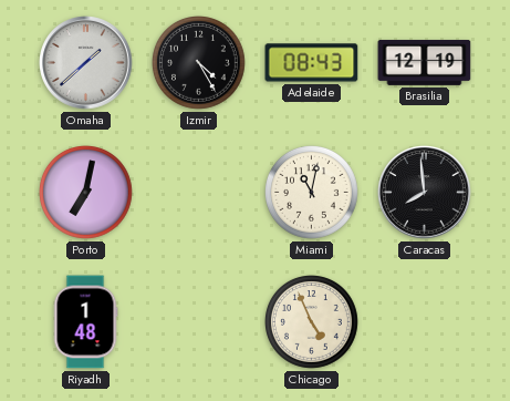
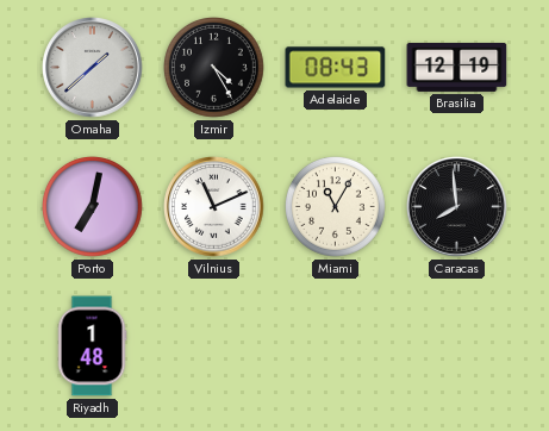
Vilnius: none -> 11:11
Miami: 11:02 -> 11:05
Chicago: 4:56 -> none
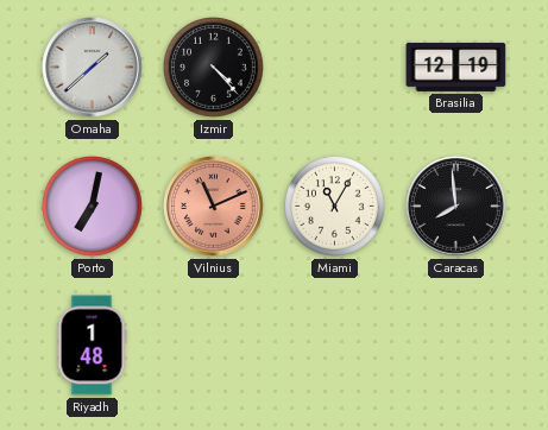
Izmir: 4:25 -> 4:23
Adelaide: 08:43 -> none
Vilnius dial: white -> salmon
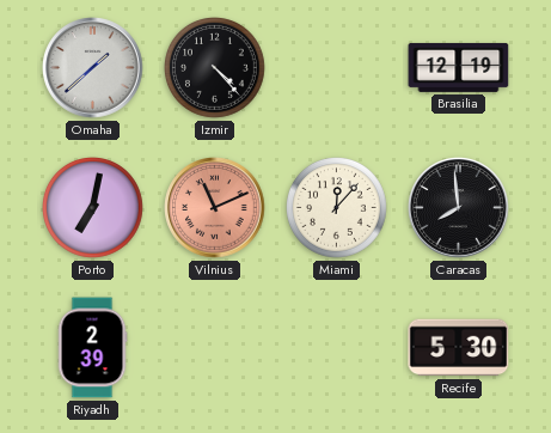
Miami: 11:05 -> 12:07
Riyadh: 1:48 -> 2:39
Recife: none -> 5:30
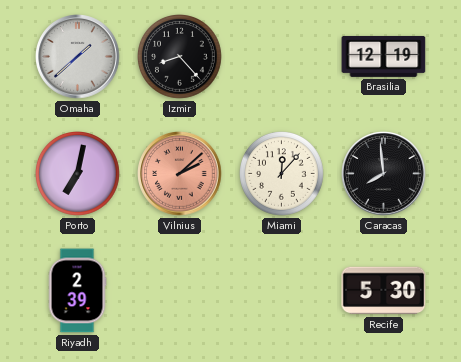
Izmir: 4:23 -> 8:23
Vilnius: 11:11 -> 2:08
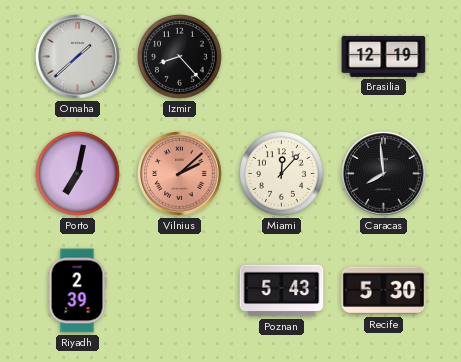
Poznan: none -> 5:43
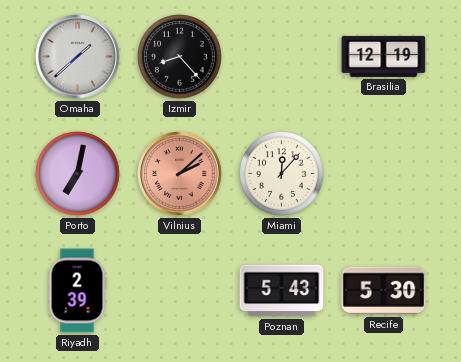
Caracas: 7:59 -> none
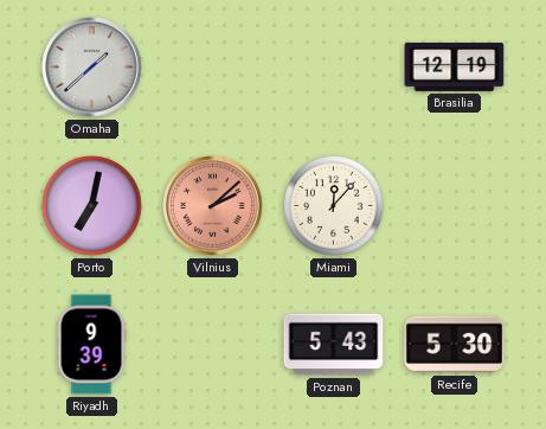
Izmir: 8:23 -> none
Riyadh: 2:39 -> 9:39
